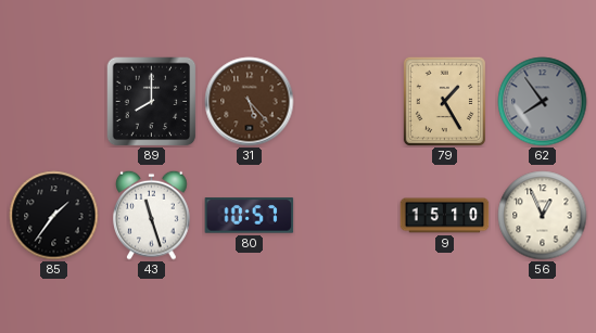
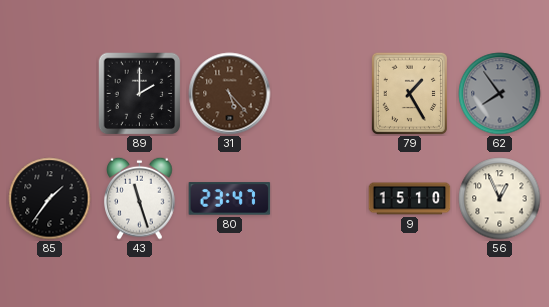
89: 8:00 -> 2:00
80: 10:57 -> 23:47
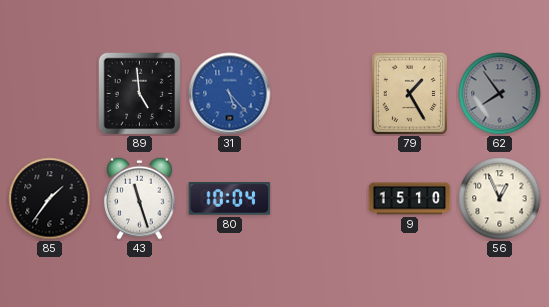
89: 2:00 -> 4:59
31 dial: brown -> blue
80: 23:47 -> 10:04
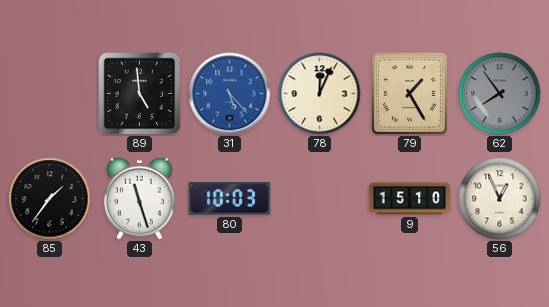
78: none -> 12:04
80: 10:04 -> 10:03
